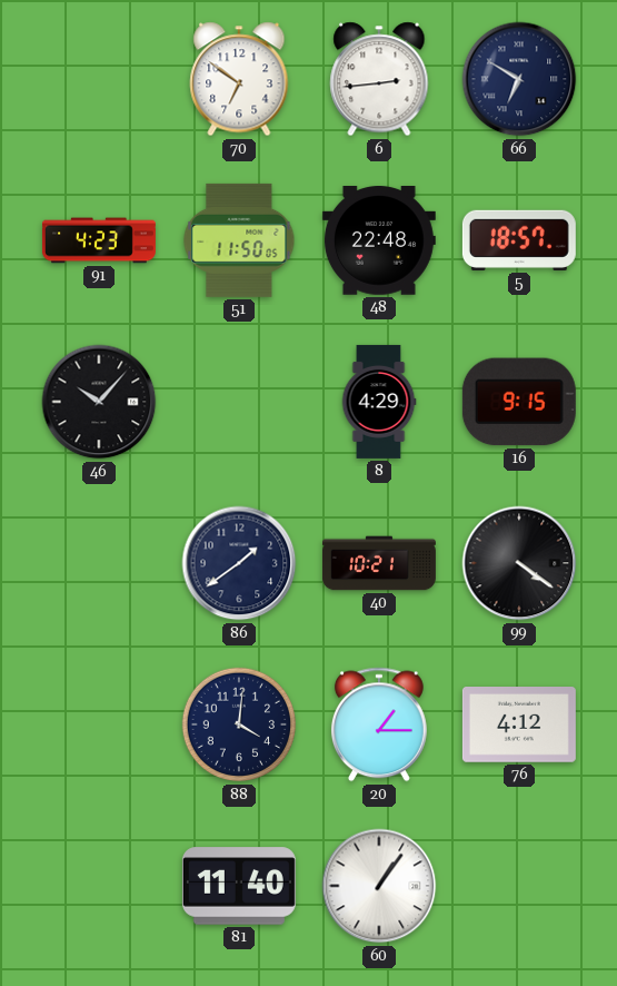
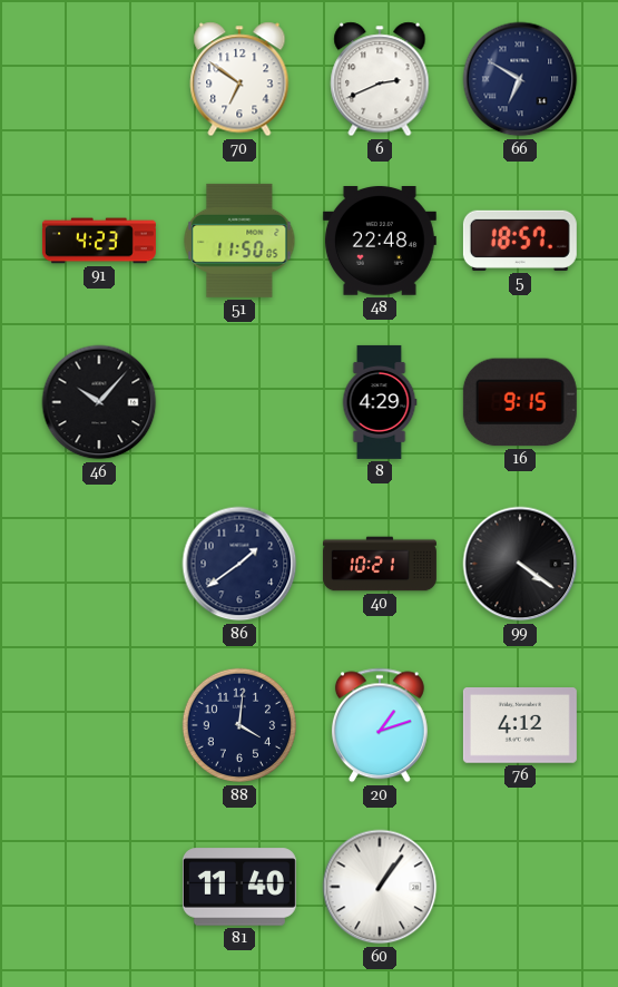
6: 2:44 -> 2:41
20: 1:15 -> 1:12
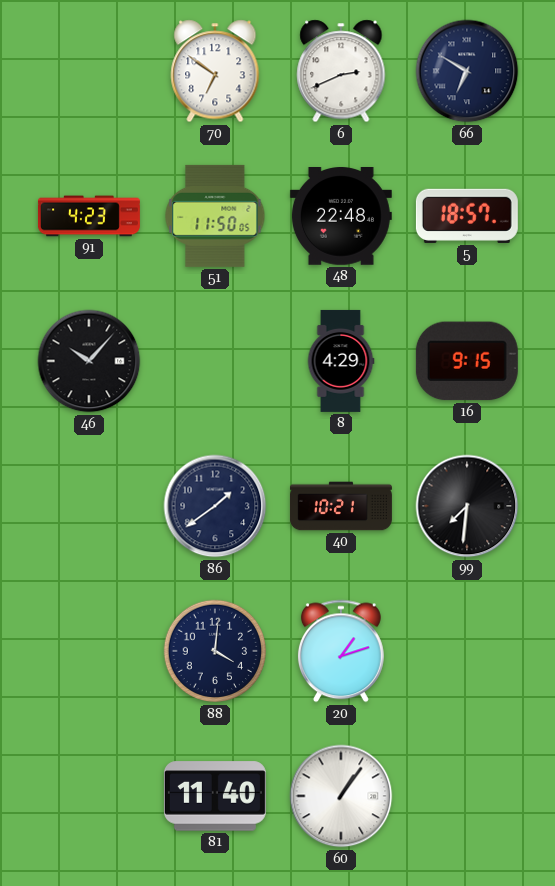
99: 4:21 -> 7:31
76: 4:12 -> none
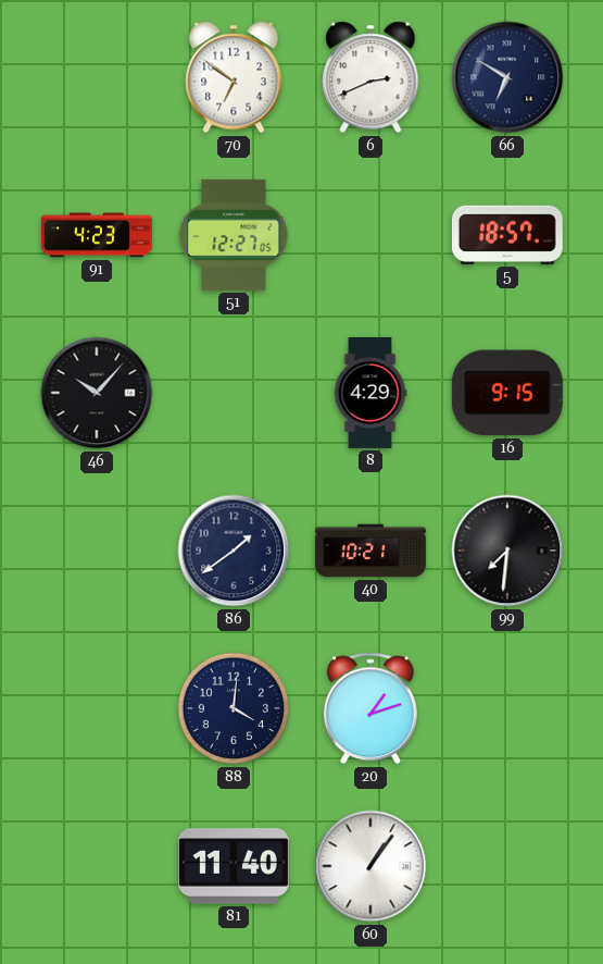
51: 11:50 -> 12:27
48: 22:48 -> none
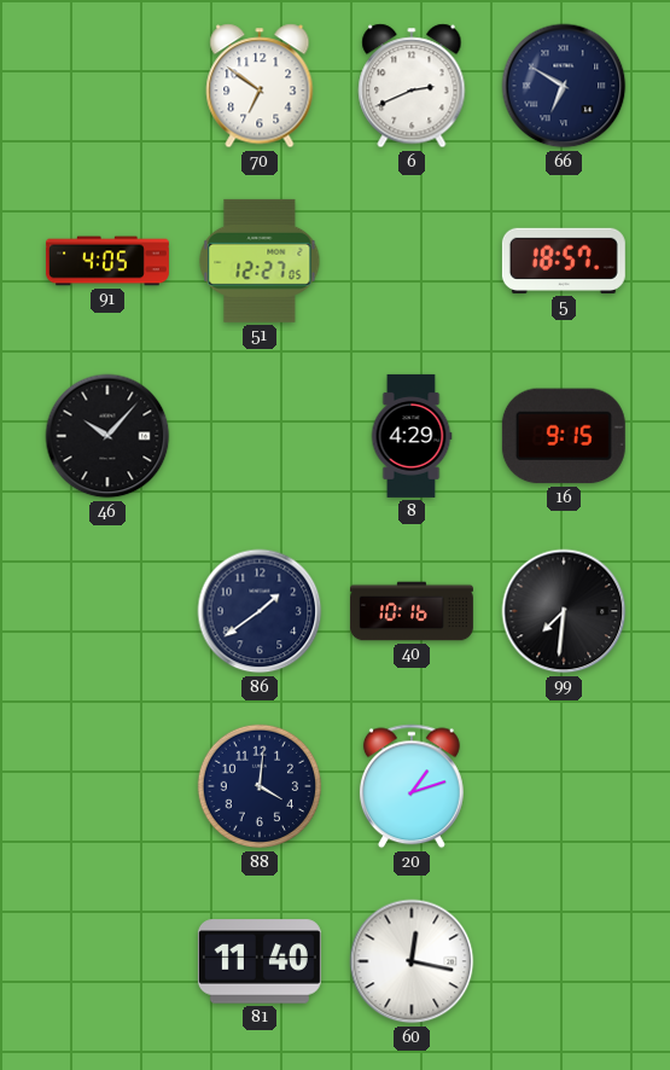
91: 4:23 -> 4:05
40: 10:21 -> 10:16
60: 1:06 -> 12:17
